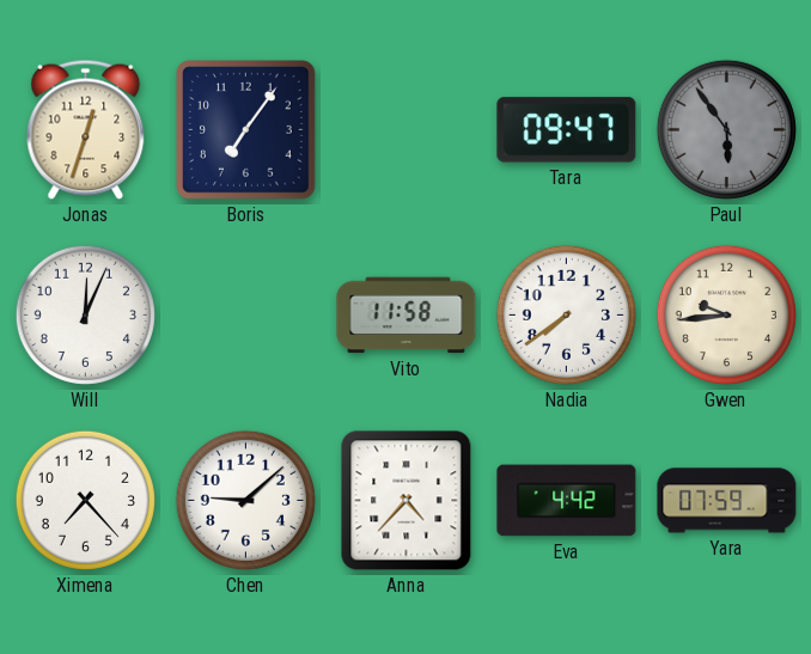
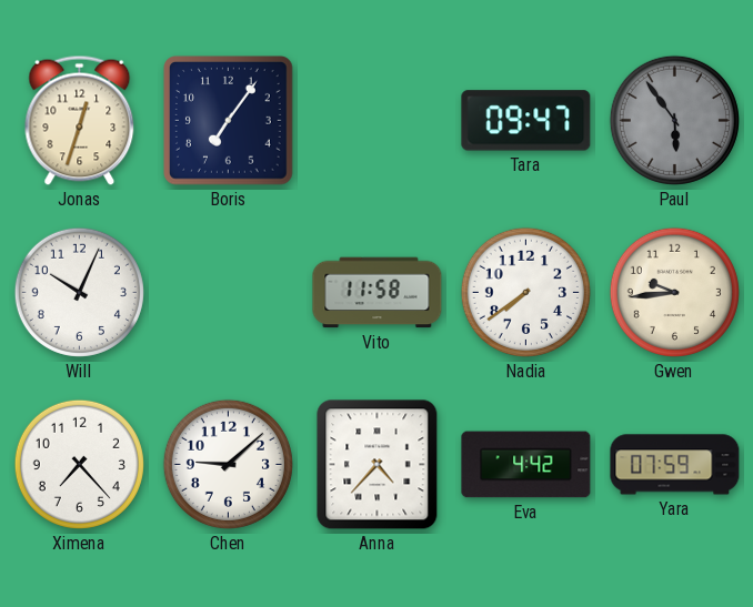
Will: 12:04 -> 10:04
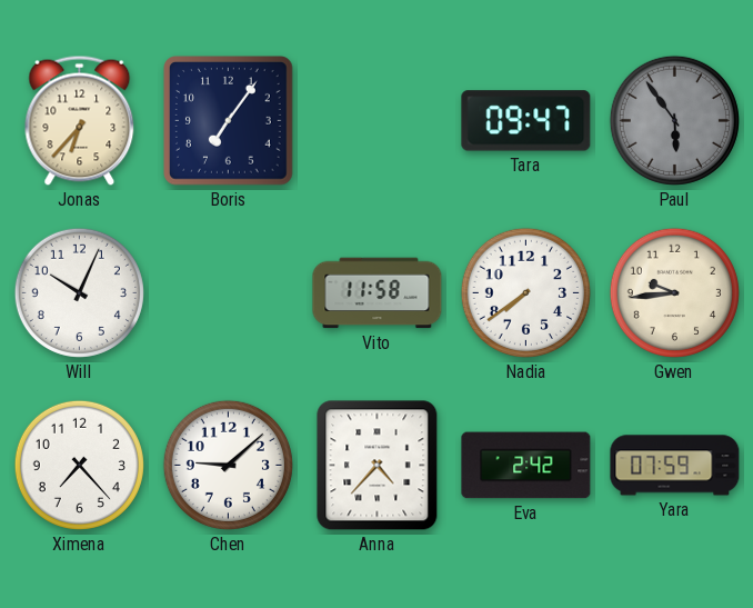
Jonas: 12:33 -> 6:37
Eva: 4:42 -> 2:42
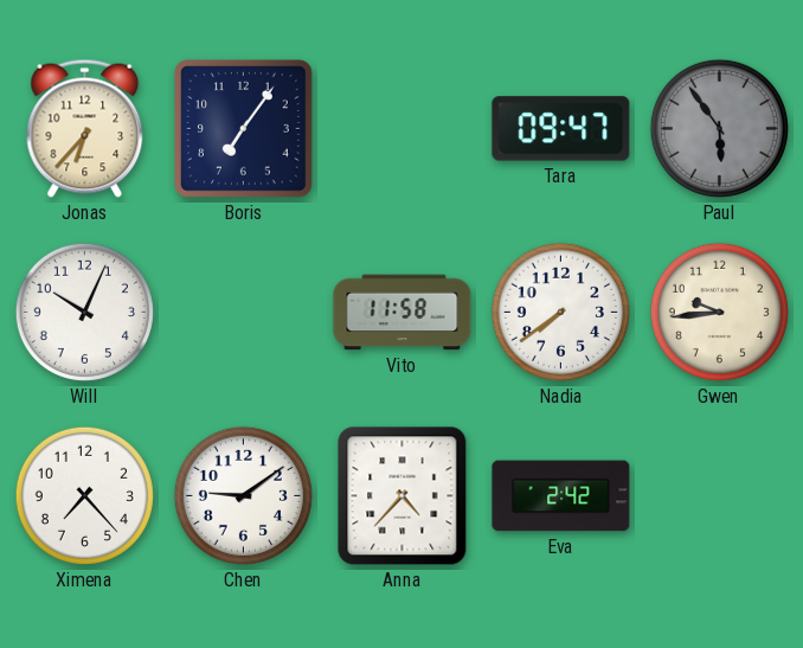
Chen: 9:08 -> 9:09
Yara: 07:59 -> none
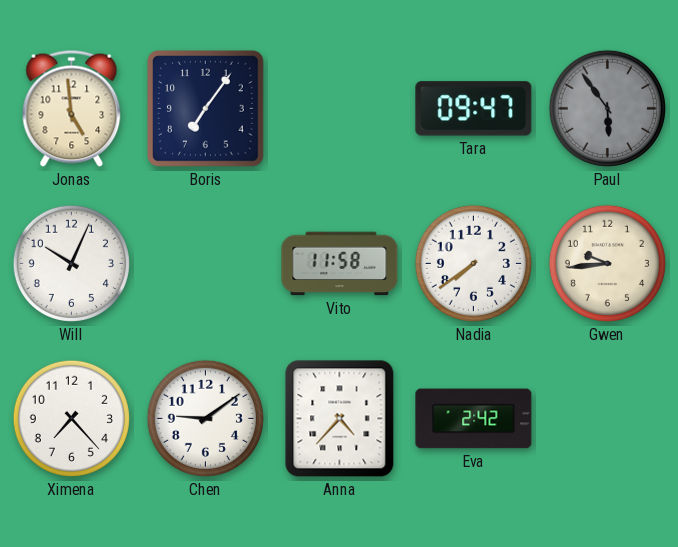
Jonas: 6:37 -> 4:59
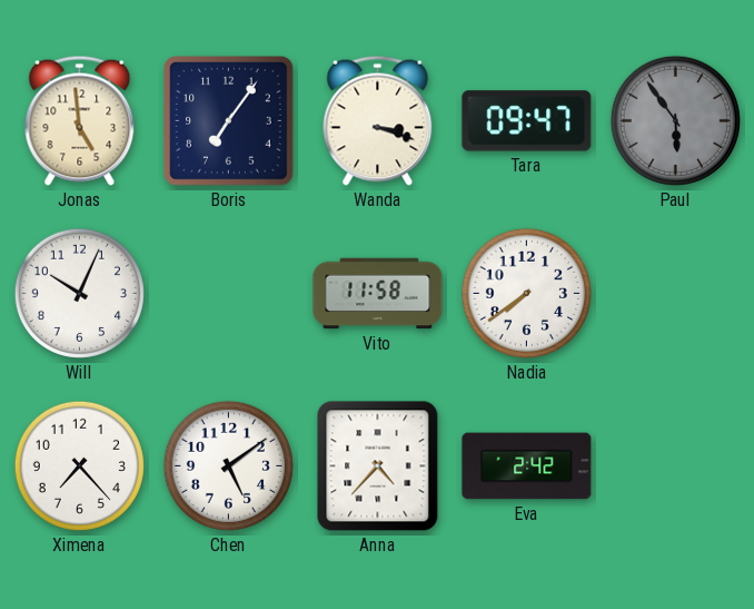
Wanda: none -> 3:18
Gwen: 9:44 -> none
Chen: 9:09 -> 5:09
